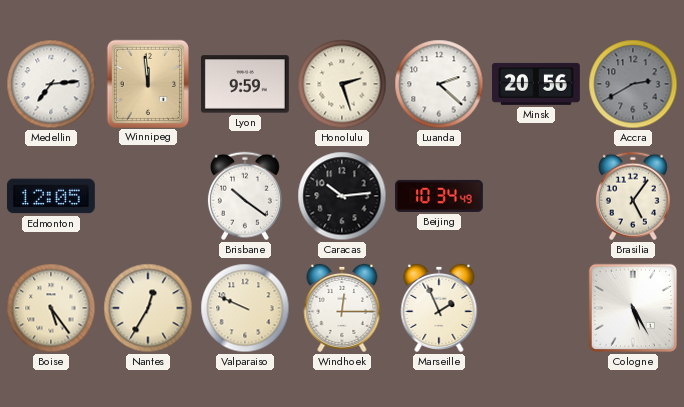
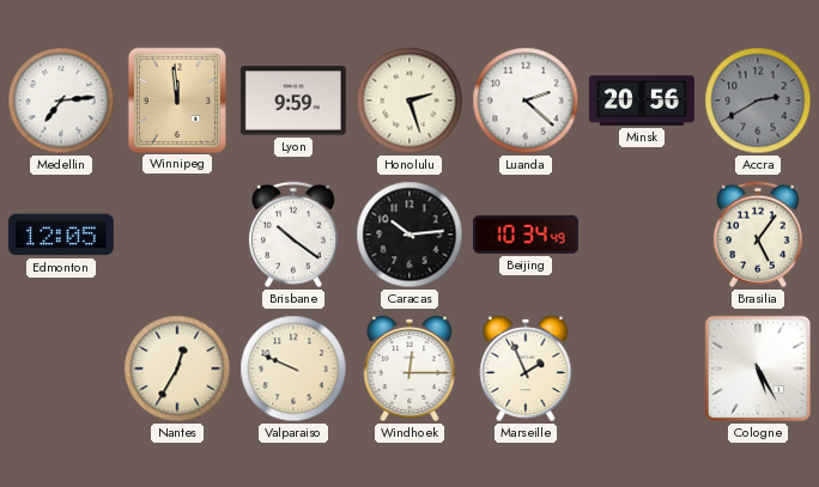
Boise: 5:24 -> none
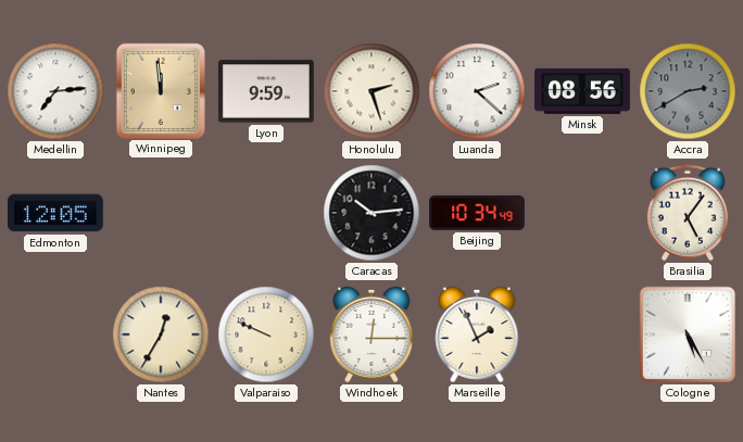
Minsk: 20:56 -> 08:56
Brisbane: 10:21 -> none
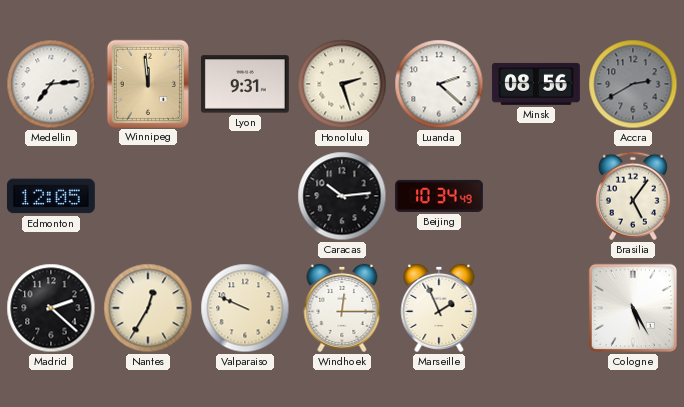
Lyon: 9:59 -> 9:31
Madrid: none -> 2:22
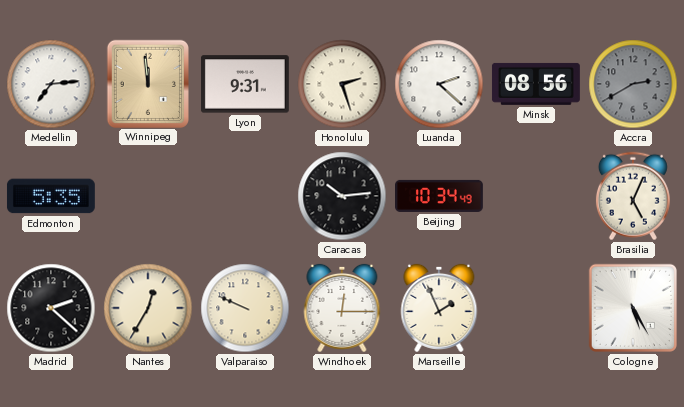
Edmonton: 12:05 -> 5:35
Brasilia: 5:06 -> 5:04
